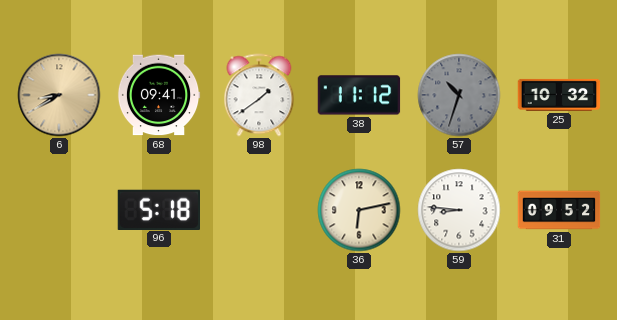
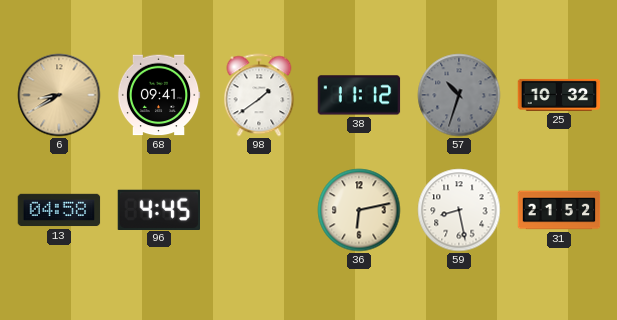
13: none -> 04:58
96: 5:18 -> 4:45
59: 8:46 -> 8:28
31: 09:52 -> 21:52
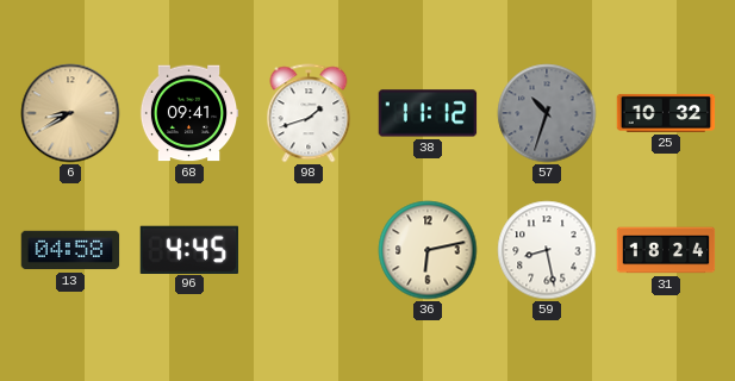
98: 1:39 -> 1:42
31: 21:52 -> 18:24
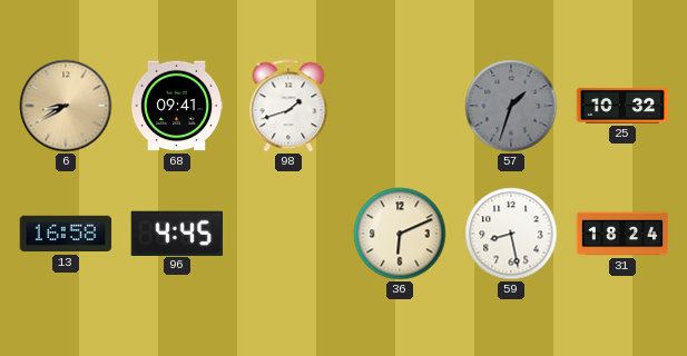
38: 11:12 -> none
57: 10:33 -> 1:33
13: 04:58 -> 16:58
36: 6:13 -> 6:11
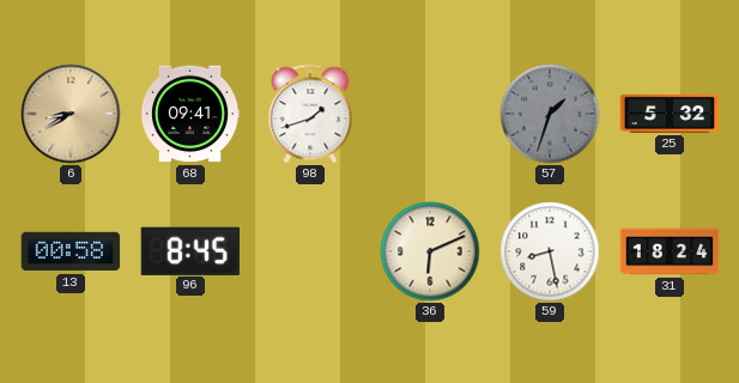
25: 10:32 -> 5:32
13: 16:58 -> 00:58
96: 4:45 -> 8:45
